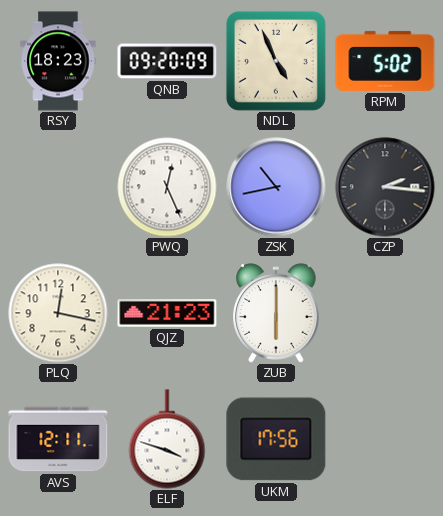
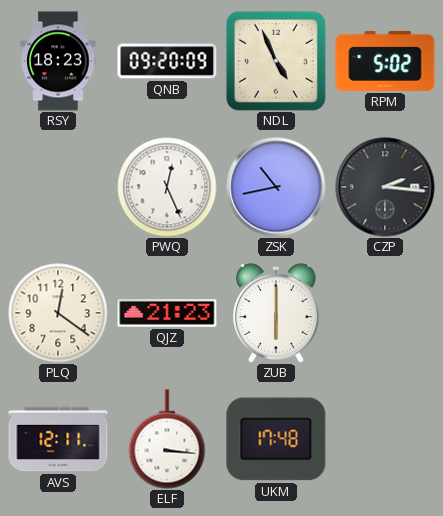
PLQ: 12:17 -> 12:21
ELF: 3:48 -> 3:16
UKM: 17:56 -> 17:48
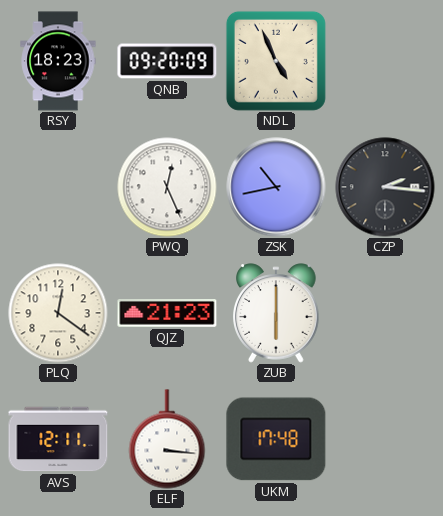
RPM: 5:02 -> none
